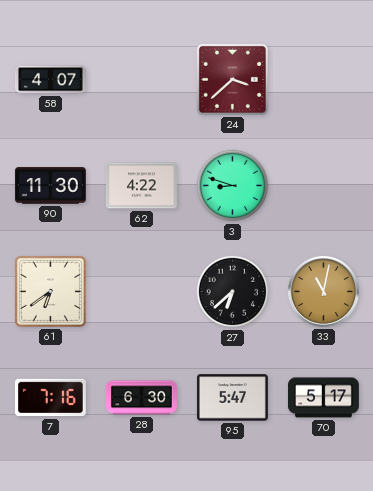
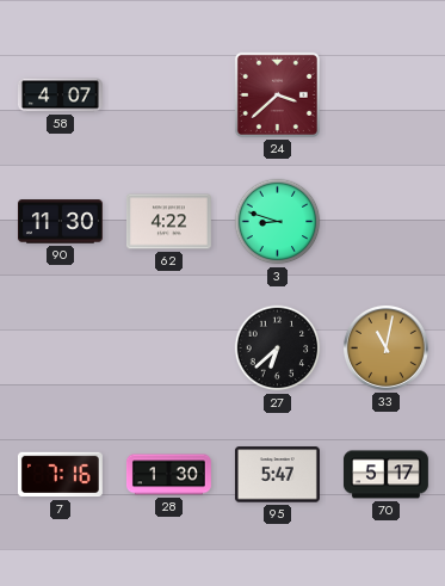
61: 6:39 -> none
28: 6:30 -> 1:30
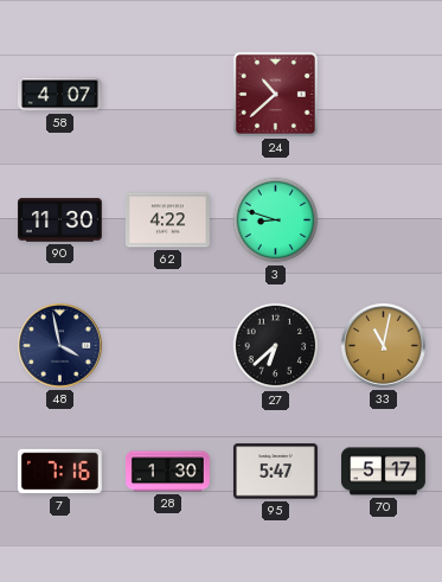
24: 3:38 -> 10:38
48: none -> 3:58
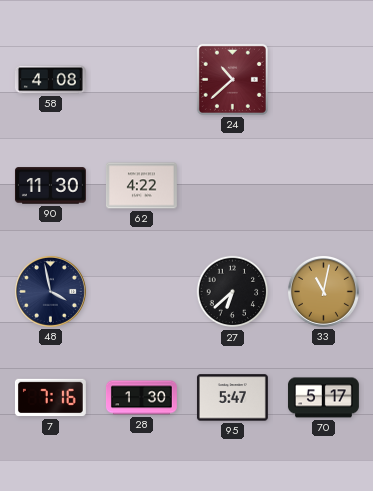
58: 4:07 -> 4:08
3: 8:48 -> none
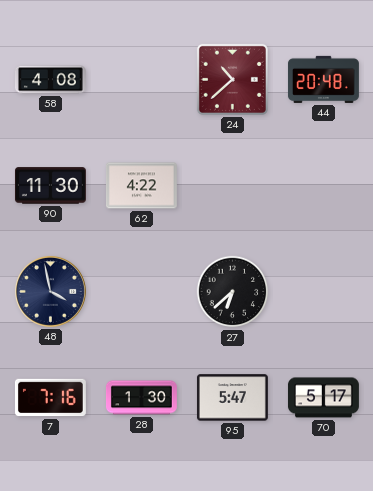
44: none -> 20:48
33: 11:02 -> none
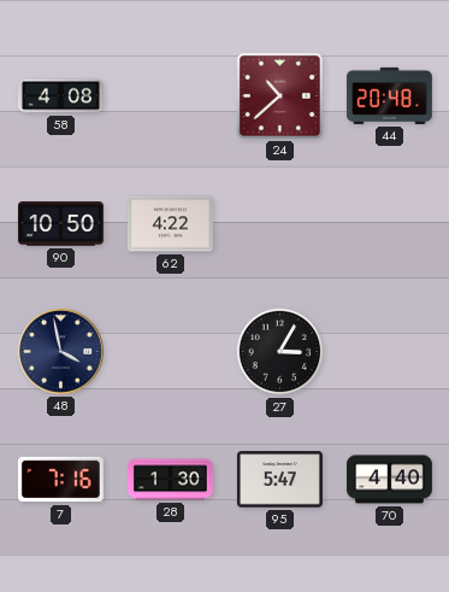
90: 11:30 -> 10:50
27: 6:38 -> 3:05
70: 5:17 -> 4:40
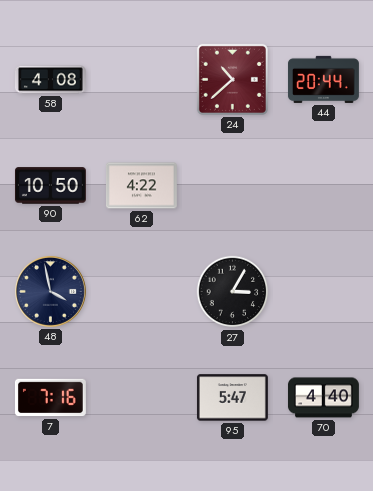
44: 20:48 -> 20:44
28: 1:30 -> none
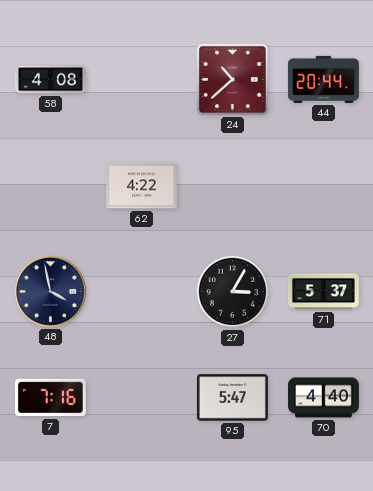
90: 10:50 -> none
71: none -> 5:37
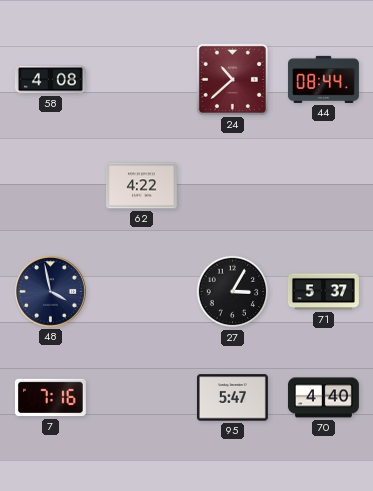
44: 20:44 -> 08:44
